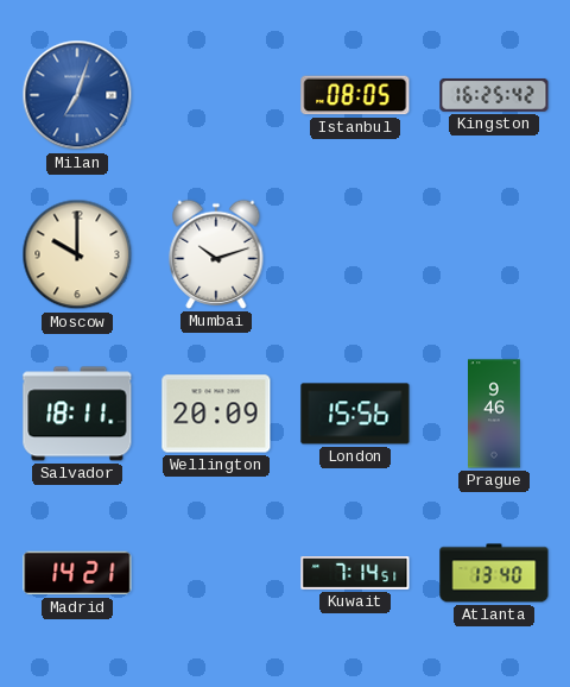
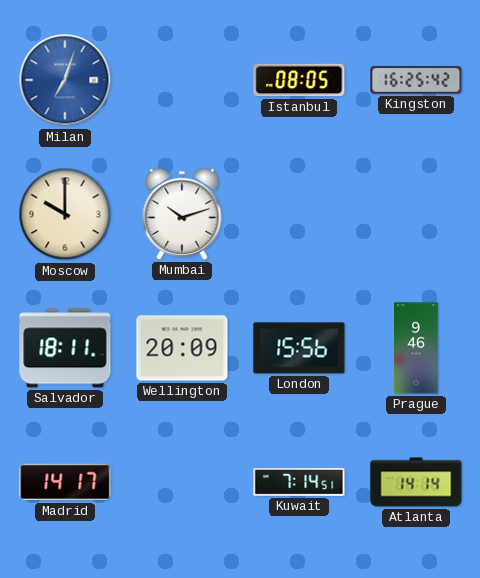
Madrid: 14:21 -> 14:17
Atlanta: 13:40 -> 14:14
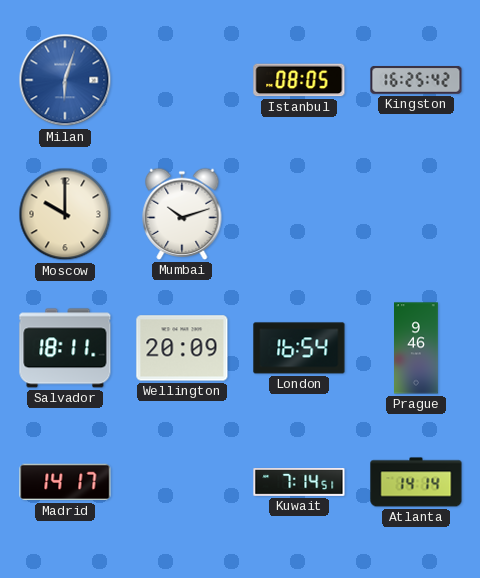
Milan: 7:03 -> 6:03
London: 15:56 -> 16:54
